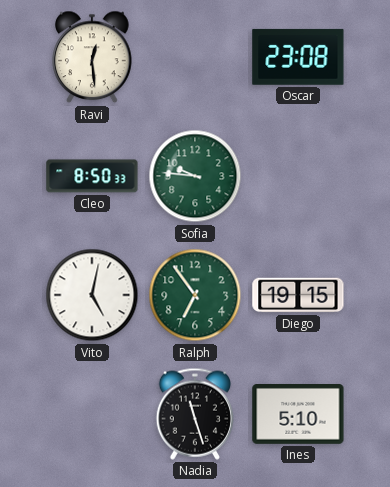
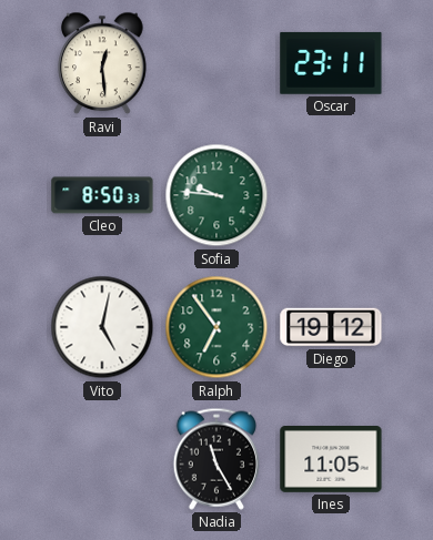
Oscar: 23:08 -> 23:11
Diego: 19:15 -> 19:12
Nadia: 11:27 -> 11:25
Ines: 5:10 -> 11:05
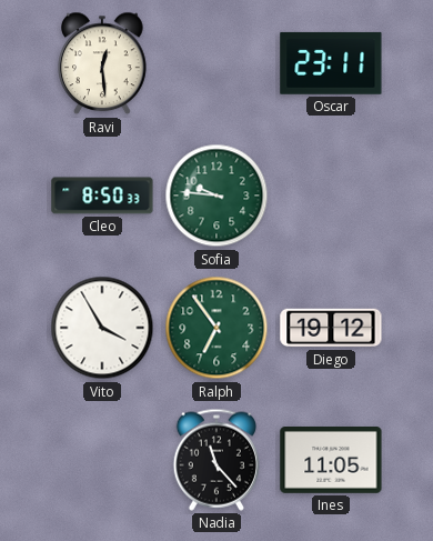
Vito: 5:02 -> 3:55
Nadia: 11:25 -> 11:23
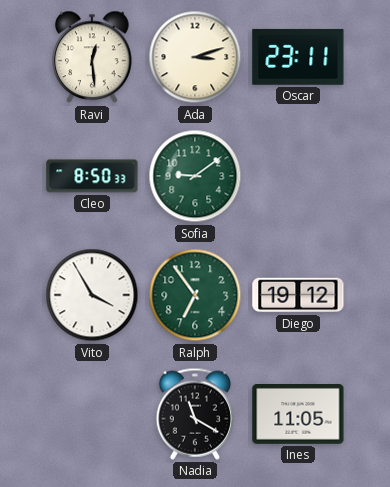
Ada: none -> 3:12
Sofia: 9:46 -> 9:09
Nadia: 11:23 -> 11:20
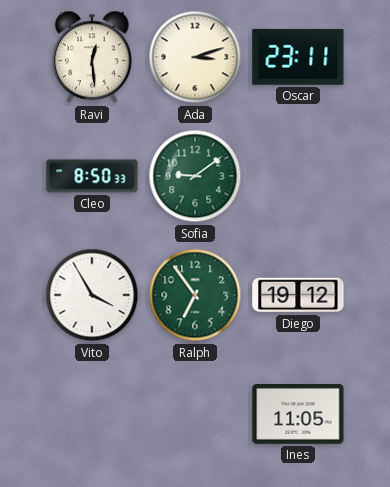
Nadia: 11:20 -> none
